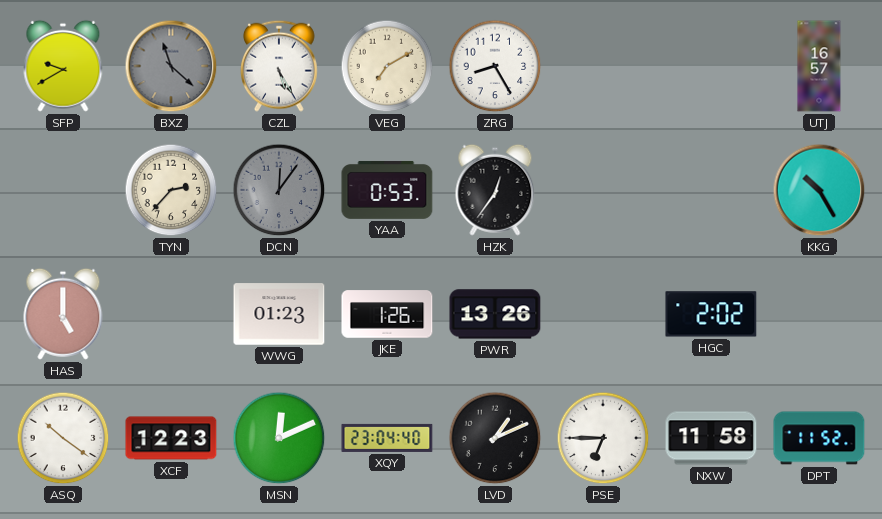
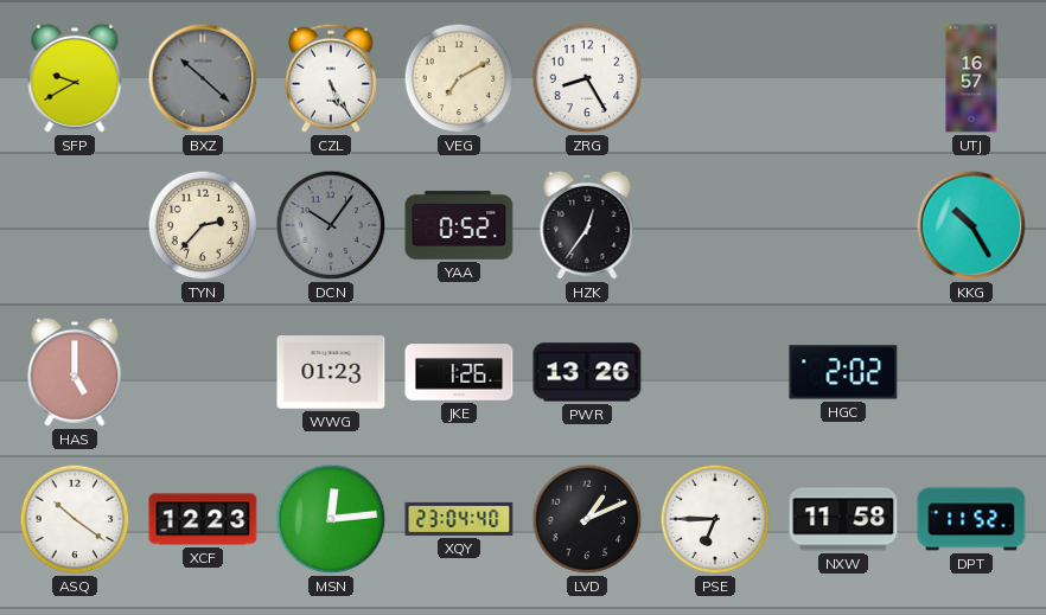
BXZ: 11:22 -> 10:22
DCN: 12:06 -> 10:06
YAA: 0:53 -> 0:52
MSN: 12:11 -> 12:14
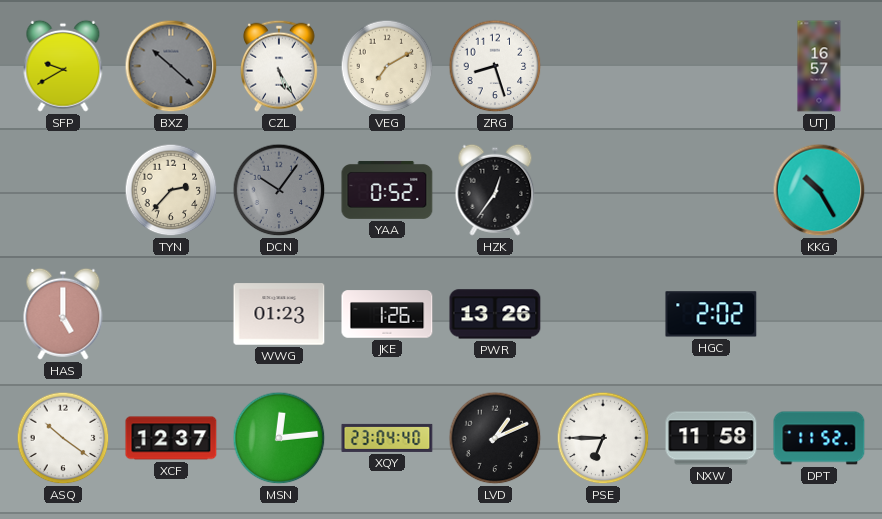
ZRG: 8:25 -> 8:27
XCF: 12:23 -> 12:37
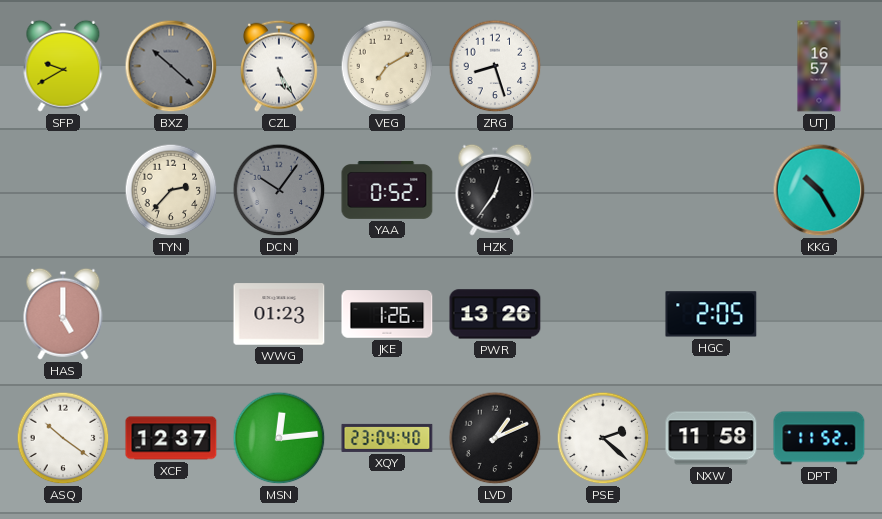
HGC: 2:02 -> 2:05
PSE: 6:45 -> 2:22
